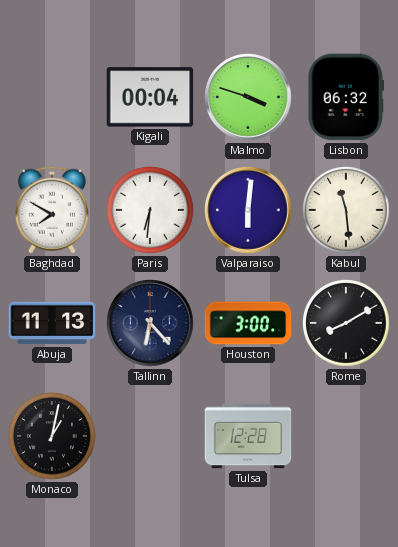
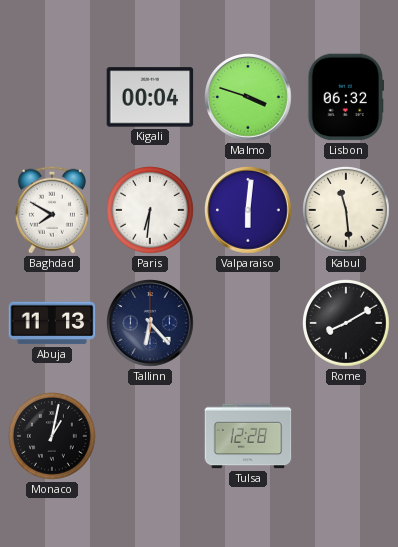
Houston: 3:00 -> none
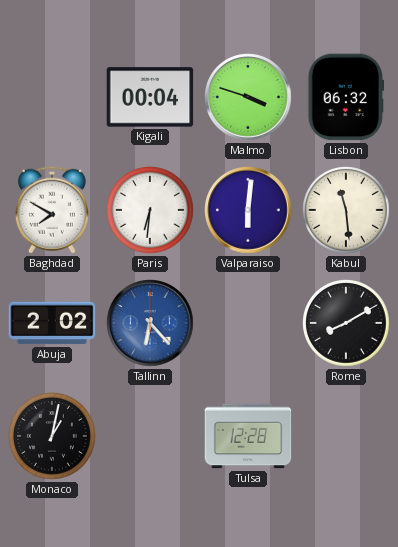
Abuja: 11:13 -> 2:02
Tallinn dial: navy -> blue
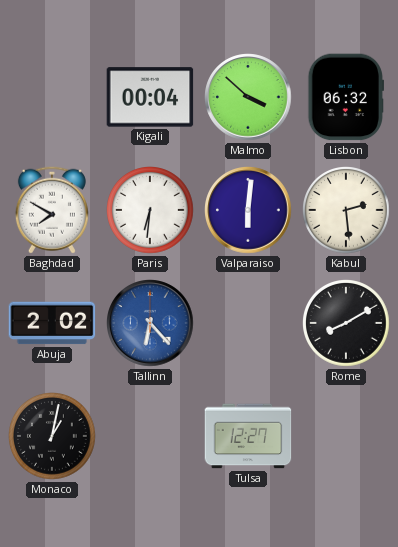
Malmo: 3:48 -> 3:52
Kabul: 11:29 -> 2:29
Tulsa: 12:28 -> 12:27
